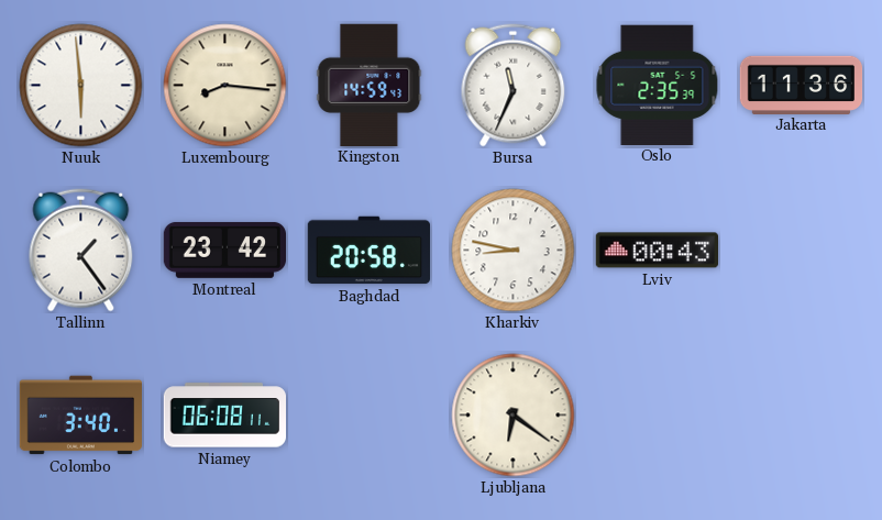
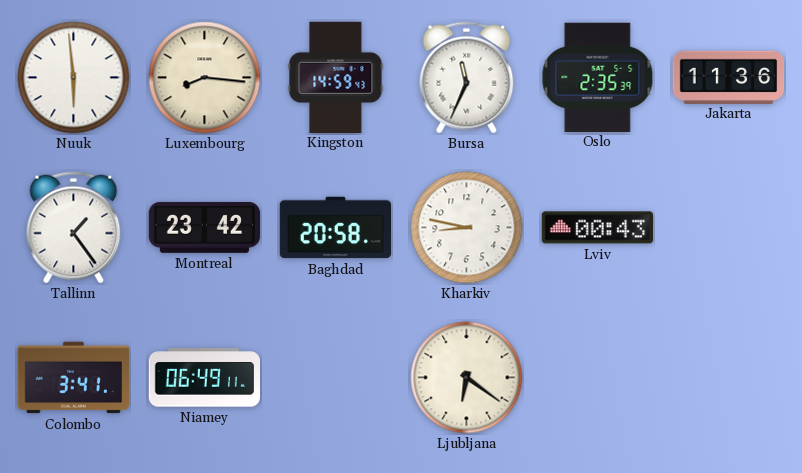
Colombo: 3:40 -> 3:41
Niamey: 06:08 -> 06:49
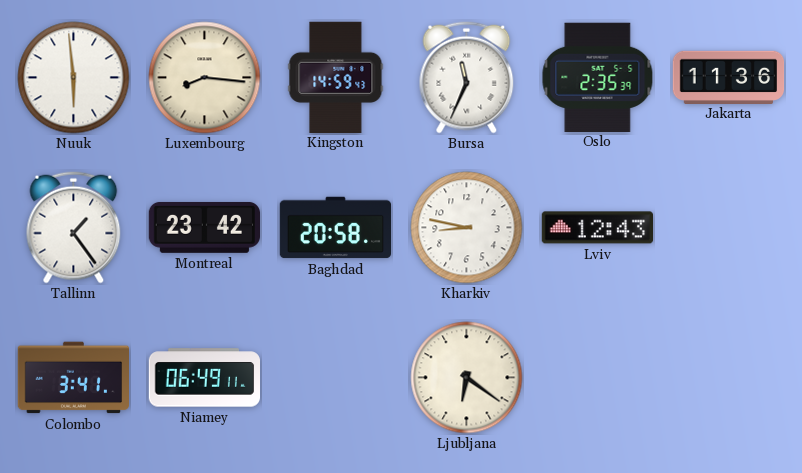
Lviv: 00:43 -> 12:43
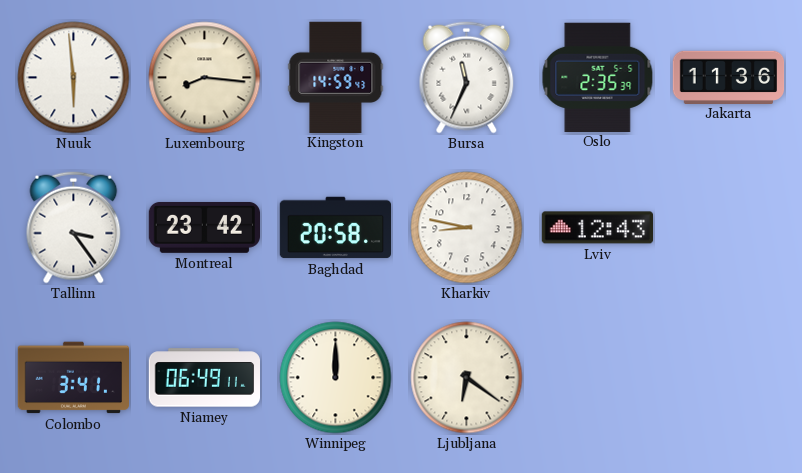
Tallinn: 1:24 -> 3:24
Winnipeg: none -> 12:00
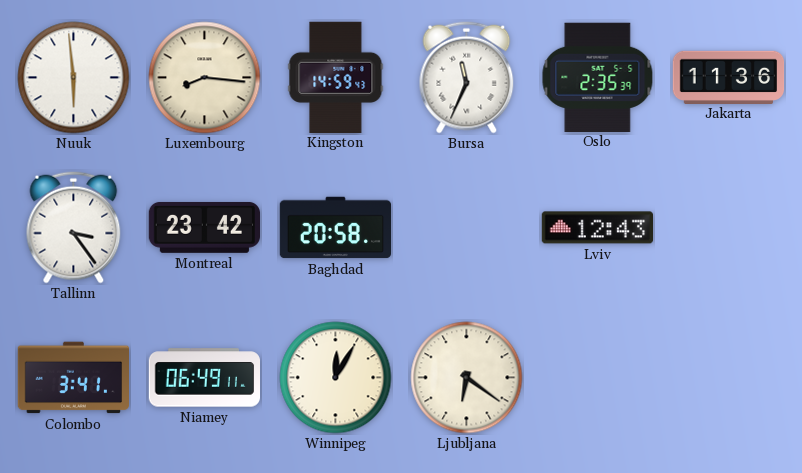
Kharkiv: 8:47 -> none
Winnipeg: 12:00 -> 12:05
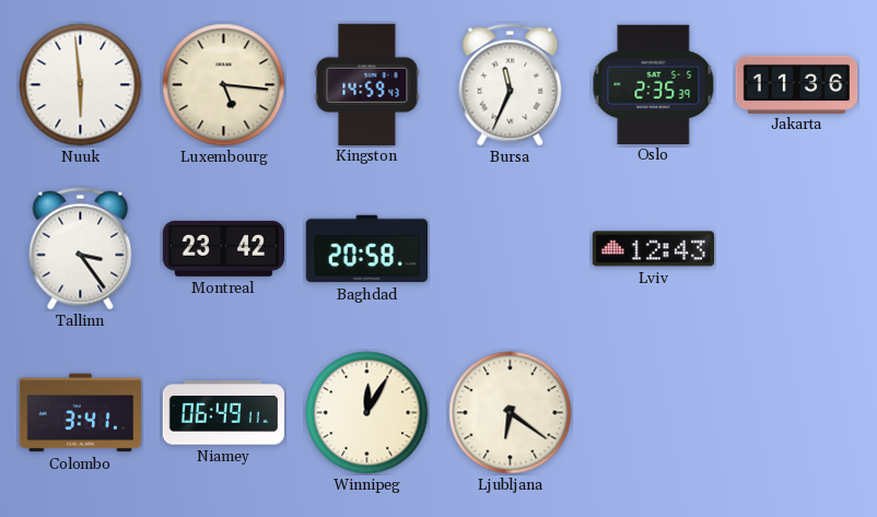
Luxembourg: 8:16 -> 5:16
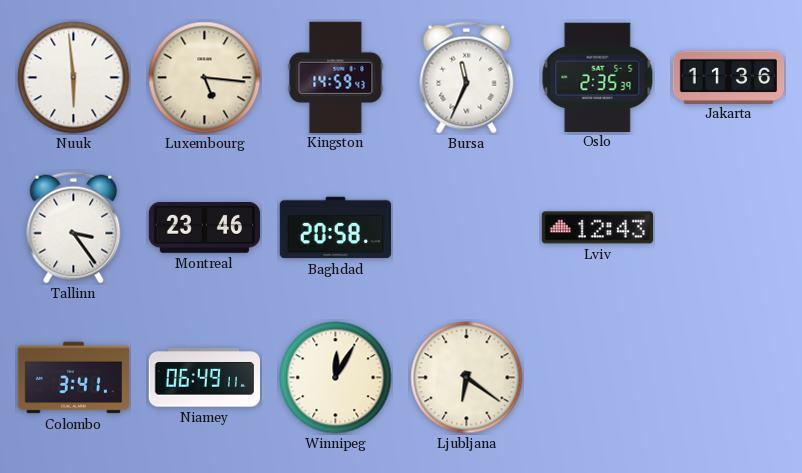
Montreal: 23:42 -> 23:46
